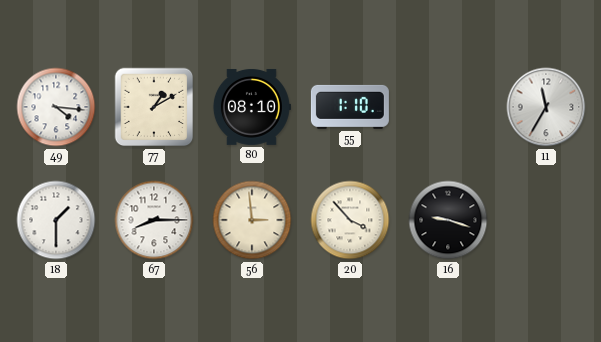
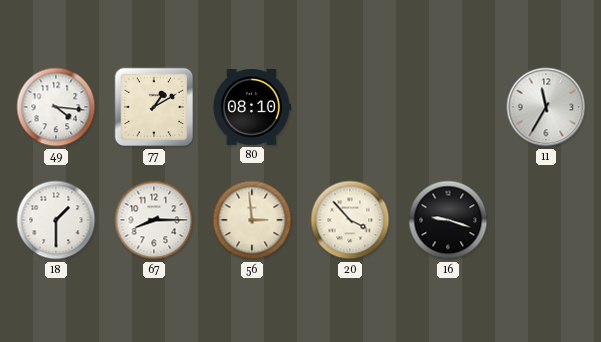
55: 1:10 -> none
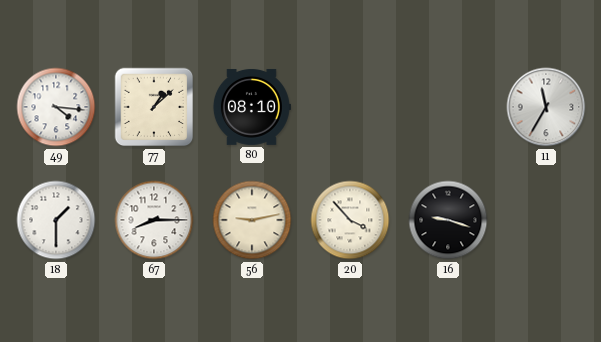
77: 1:10 -> 1:08
56: 2:59 -> 9:13
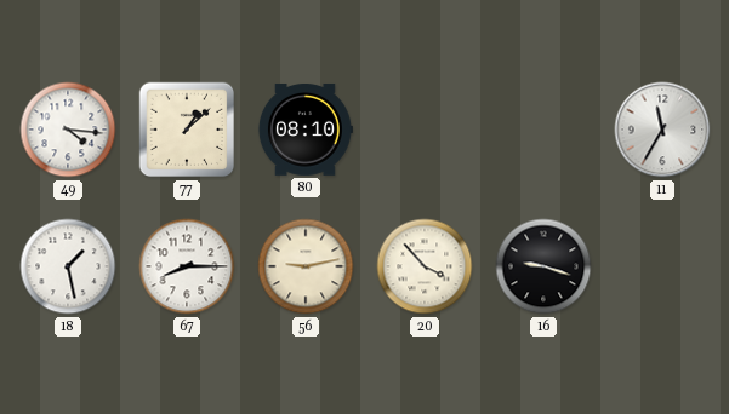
18: 1:30 -> 1:28
